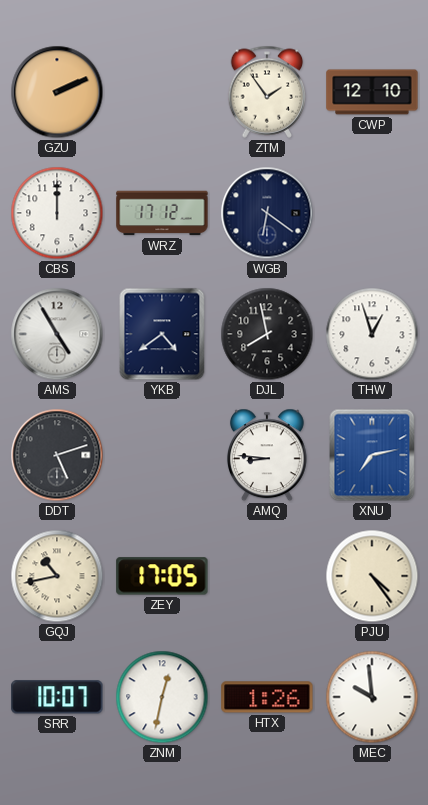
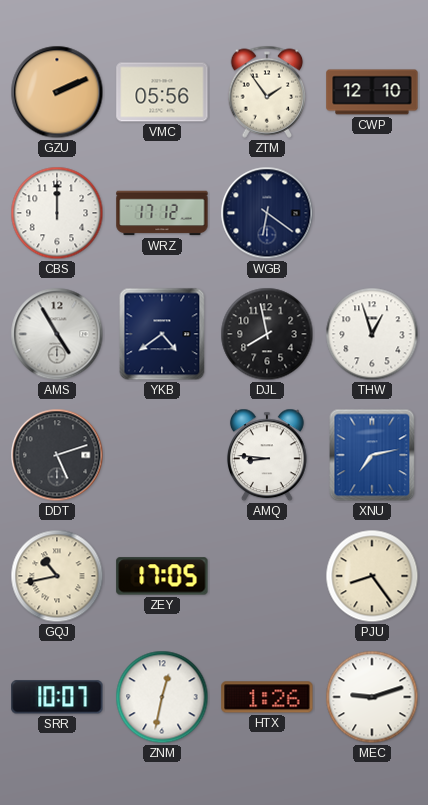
VMC: none -> 05:56
PJU: 4:24 -> 8:24
MEC: 9:59 -> 9:12
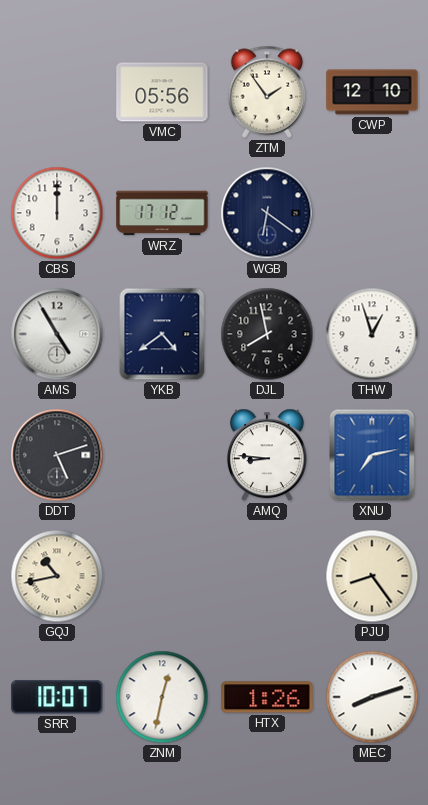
GZU: 2:11 -> none
ZEY: 17:05 -> none
MEC: 9:12 -> 8:12
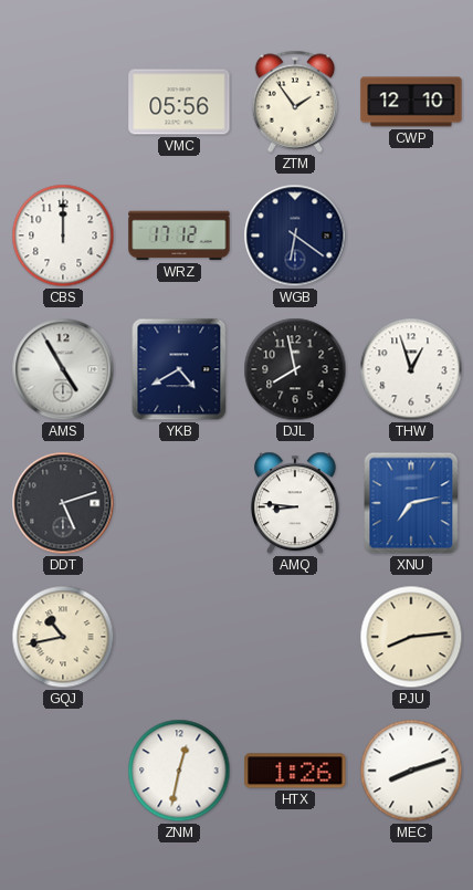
YKB: 4:39 -> 4:40
PJU: 8:24 -> 8:14
SRR: 10:07 -> none
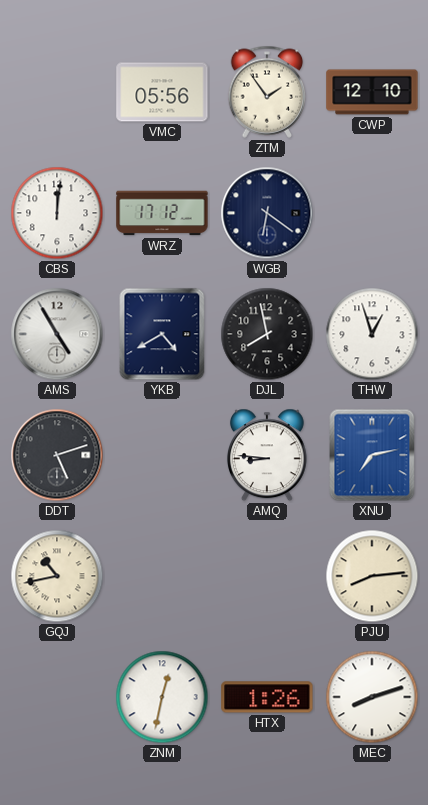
CBS: 12:00 -> 12:01
